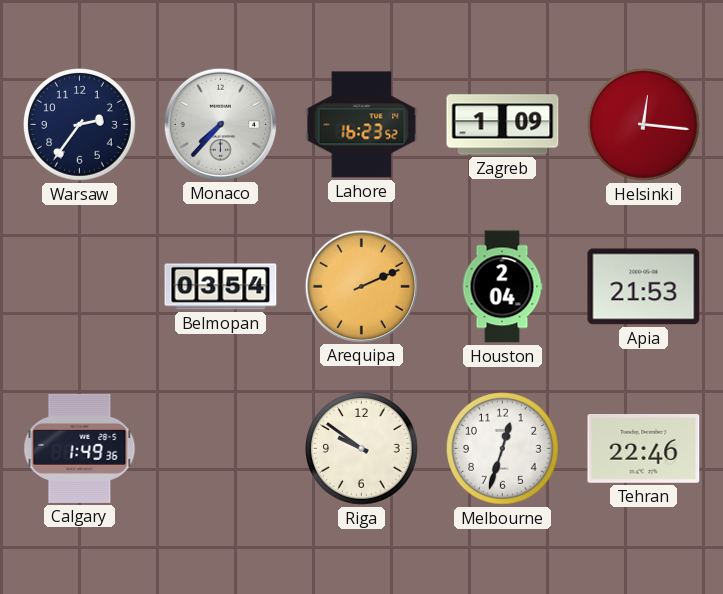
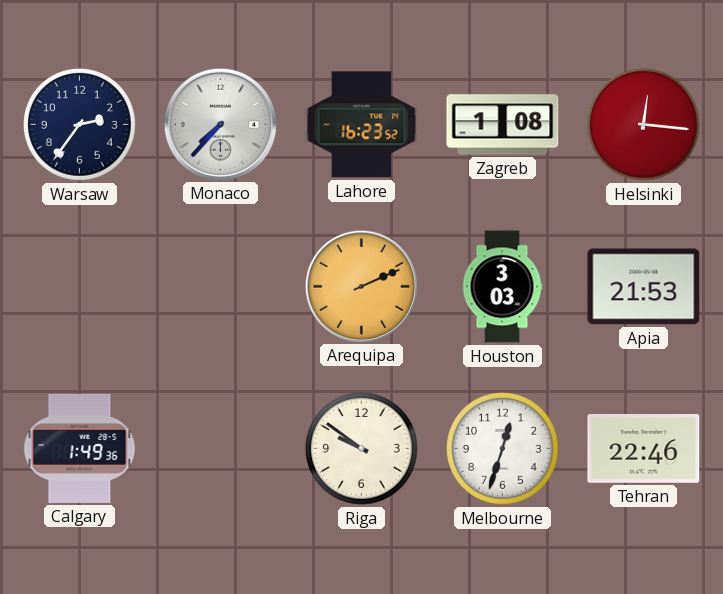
Zagreb: 1:09 -> 1:08
Belmopan: 03:54 -> none
Houston: 2:04 -> 3:03
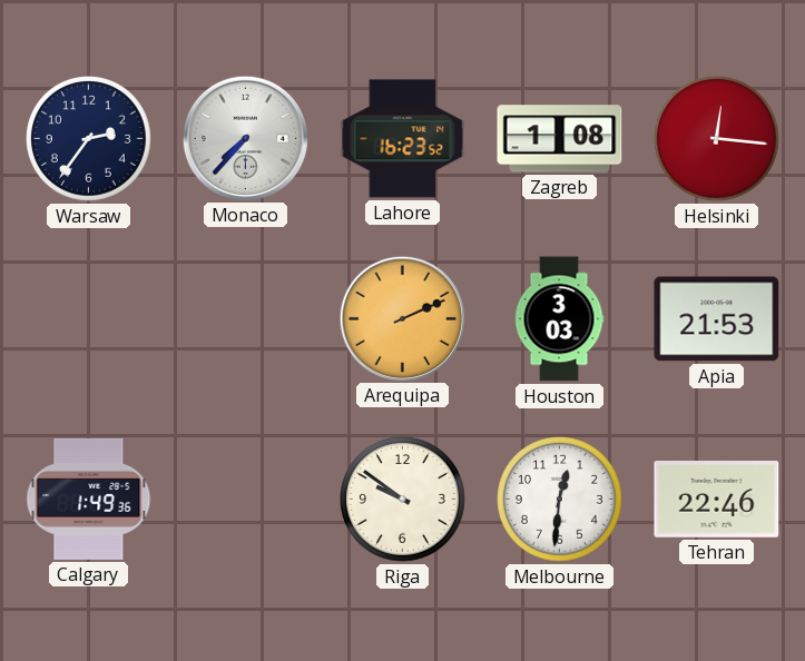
Melbourne: 12:33 -> 12:31
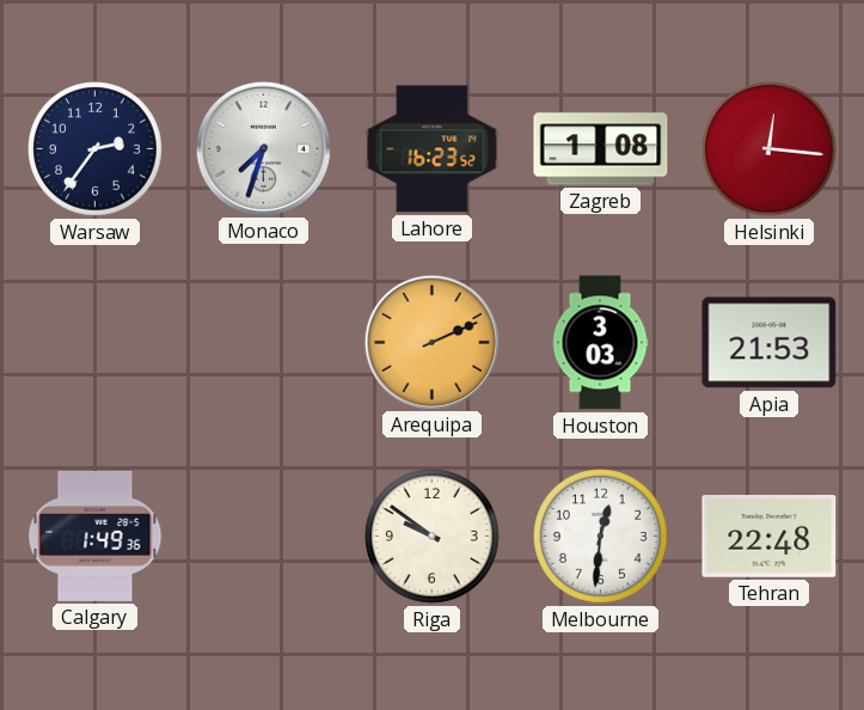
Monaco: 7:37 -> 7:33
Tehran: 22:46 -> 22:48
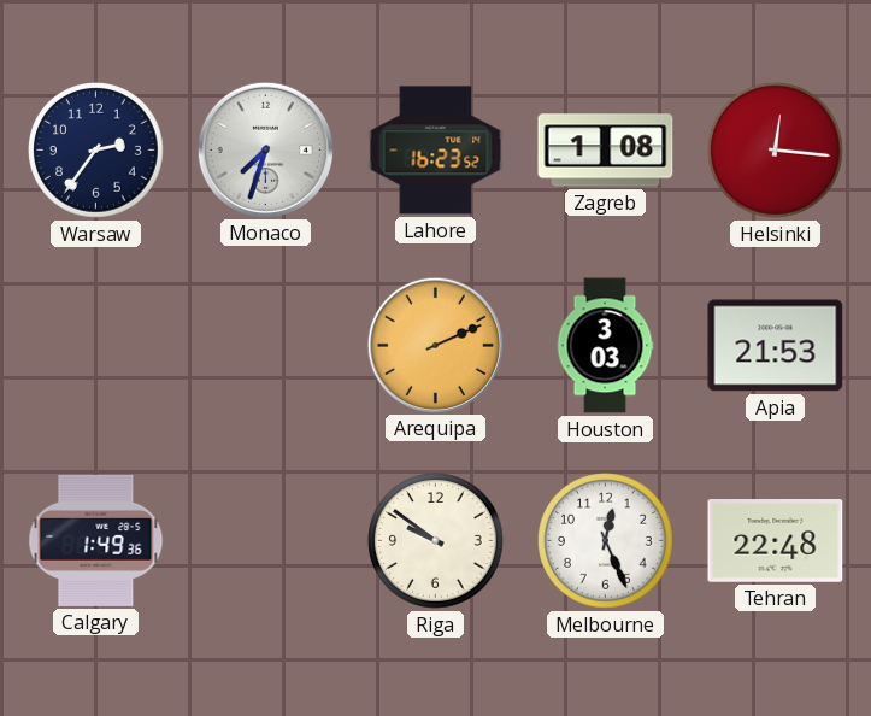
Melbourne: 12:31 -> 12:26
